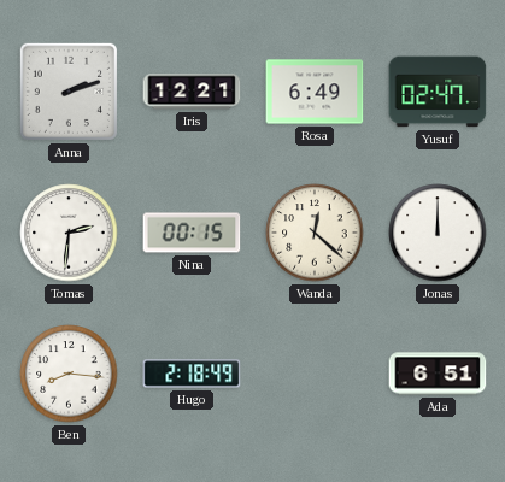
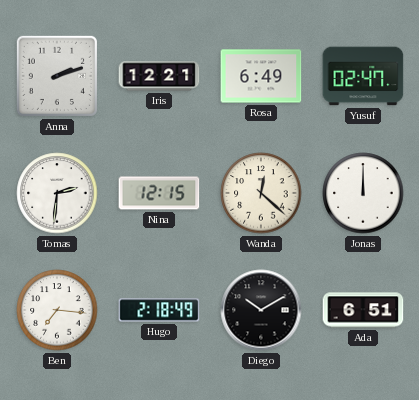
Nina: 00:15 -> 12:15
Ben: 8:16 -> 7:16
Diego: none -> 10:10
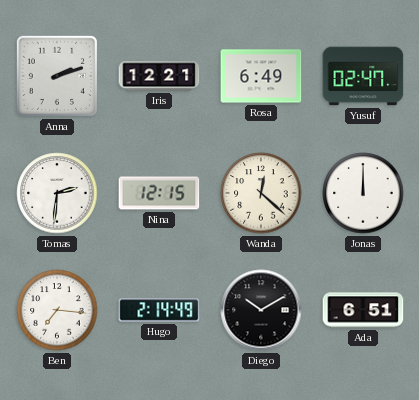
Hugo: 2:18 -> 2:14
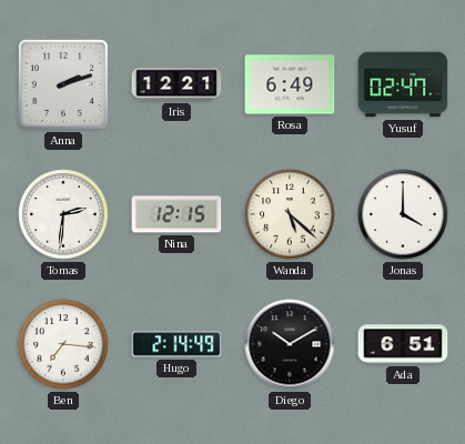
Wanda: 12:22 -> 5:22
Jonas: 12:00 -> 4:00
